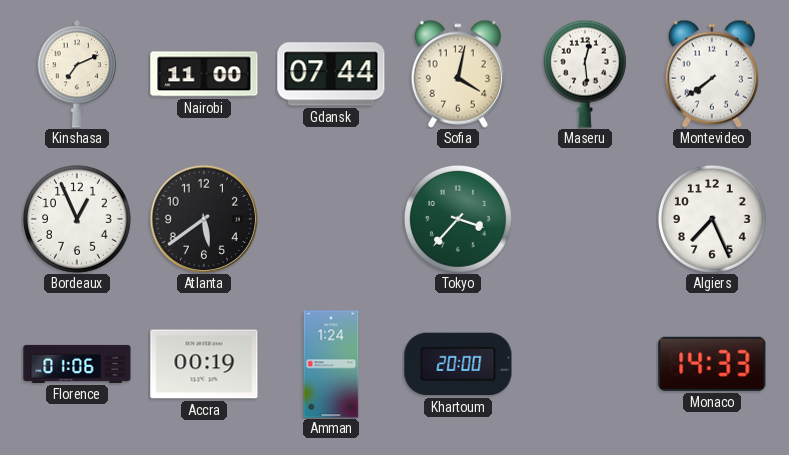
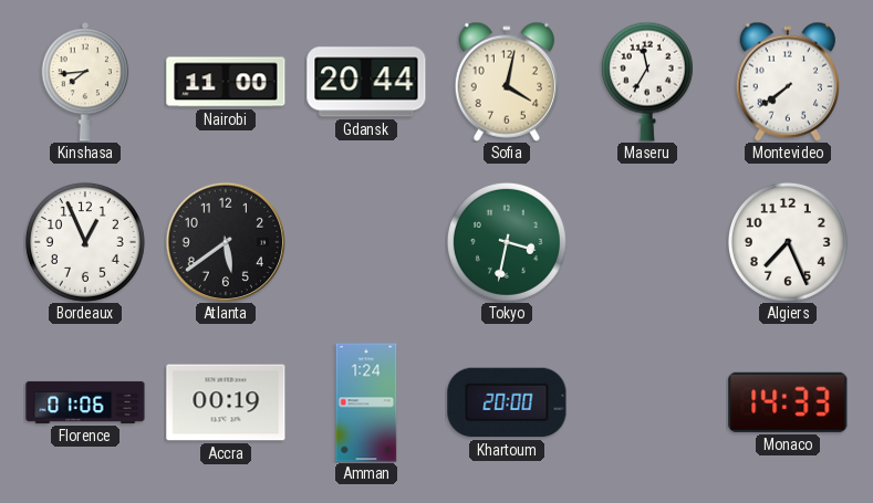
Kinshasa: 7:11 -> 7:44
Gdansk: 07:44 -> 20:44
Maseru: 12:29 -> 11:35
Tokyo: 3:37 -> 3:32
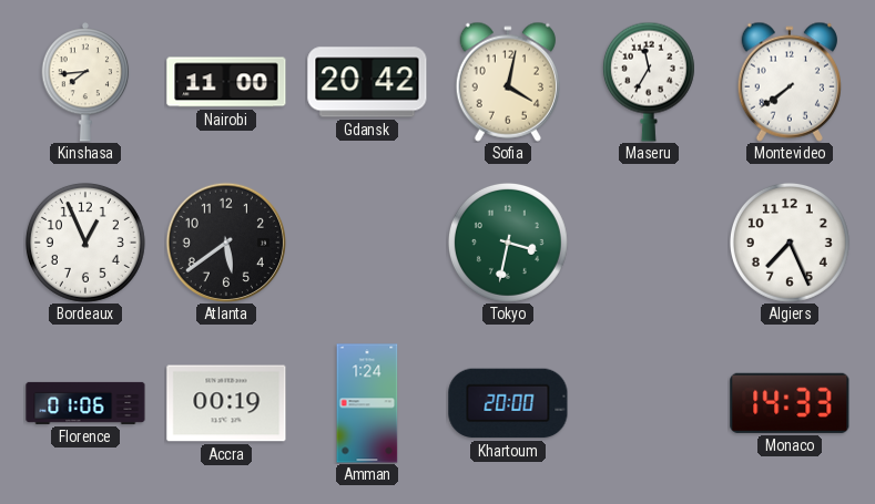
Gdansk: 20:44 -> 20:42
